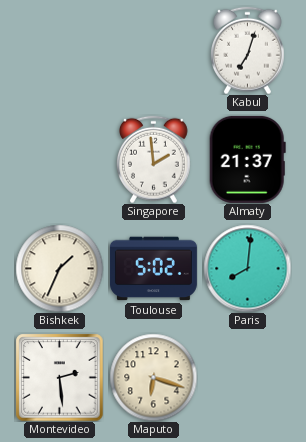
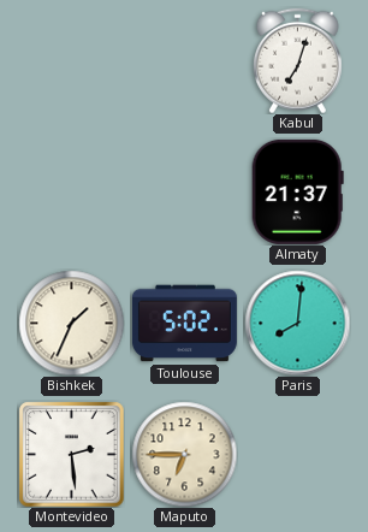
Singapore: 1:59 -> none
Maputo: 6:18 -> 6:45
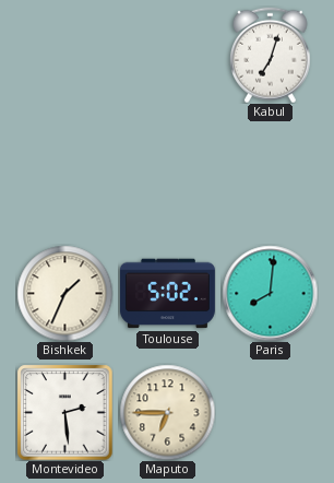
Almaty: 21:37 -> none
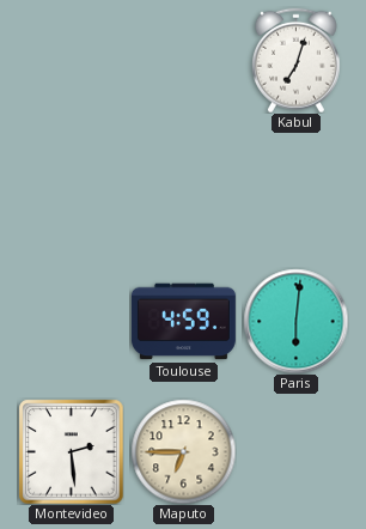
Bishkek: 1:34 -> none
Toulouse: 5:02 -> 4:59
Paris: 8:01 -> 6:01
